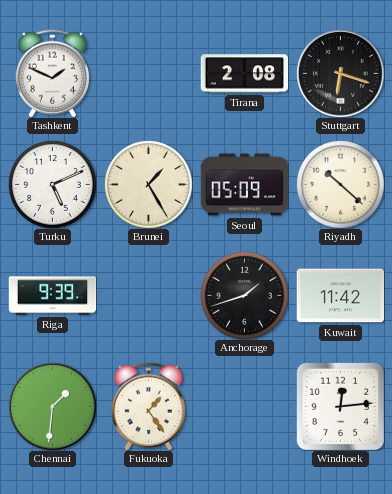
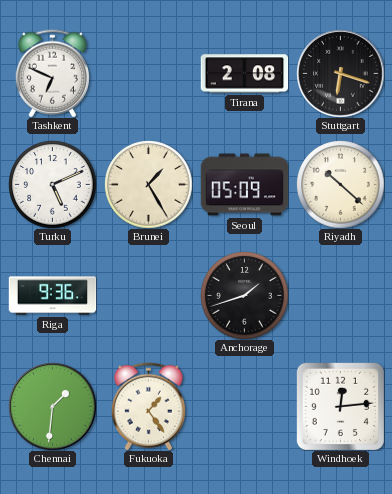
Tashkent: 1:49 -> 6:49
Riga: 9:39 -> 9:36
Kuwait: 11:42 -> none
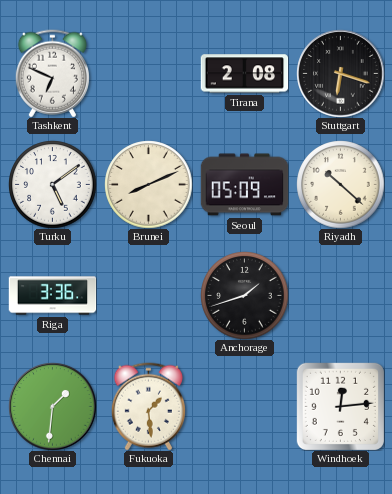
Turku: 5:11 -> 5:09
Brunei: 1:25 -> 8:11
Riga: 9:36 -> 3:36
Fukuoka: 1:24 -> 1:29
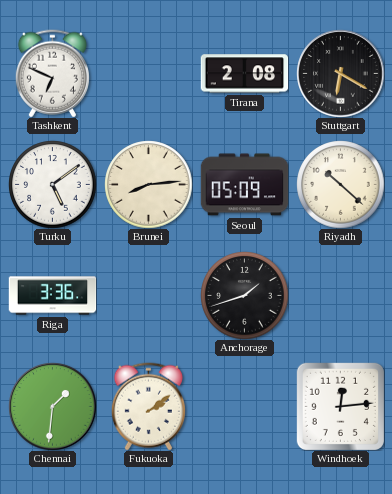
Stuttgart: 6:18 -> 6:20
Brunei: 8:11 -> 8:14
Fukuoka: 1:29 -> 2:09
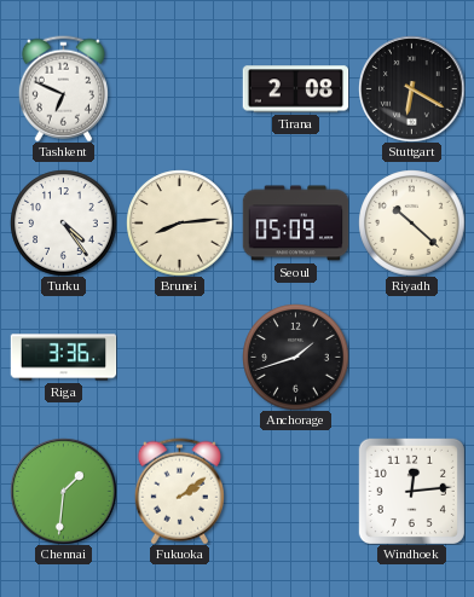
Turku: 5:09 -> 4:24
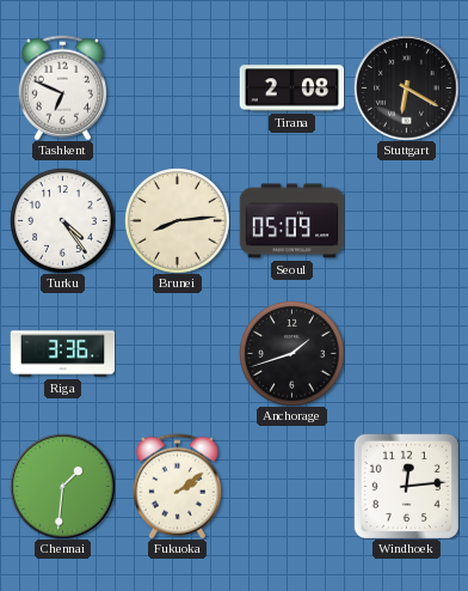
Riyadh: 10:22 -> none
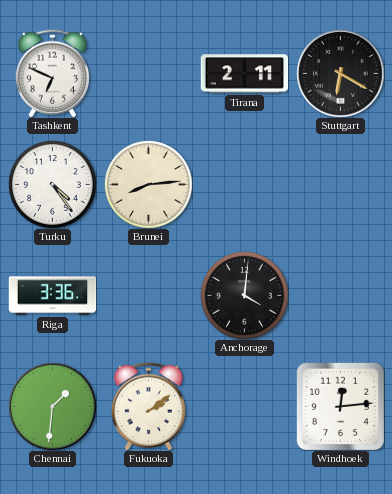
Tirana: 2:08 -> 2:11
Seoul: 05:09 -> none
Anchorage: 1:42 -> 4:01
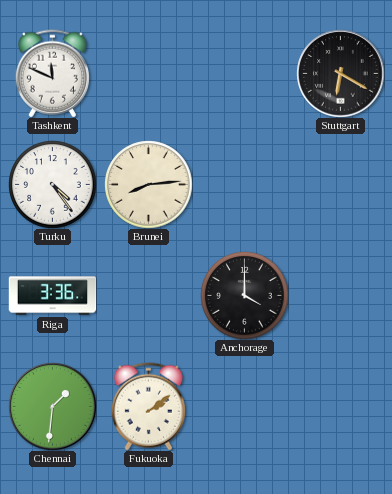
Tashkent: 6:49 -> 11:49
Tirana: 2:11 -> none
Anchorage: 4:01 -> 4:00
Windhoek: 12:14 -> none
